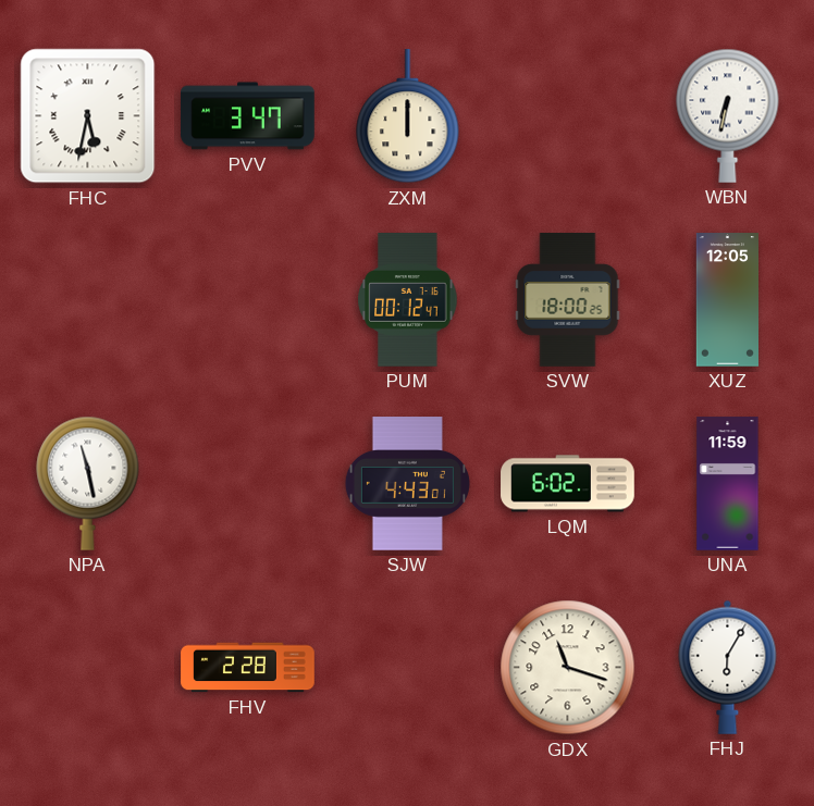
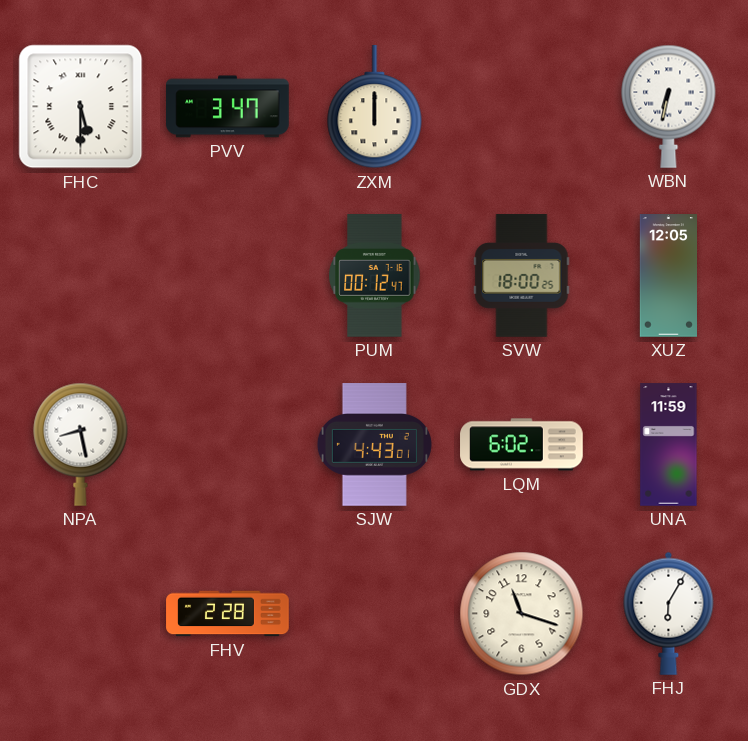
FHC: 5:32 -> 5:30
NPA: 11:28 -> 8:28
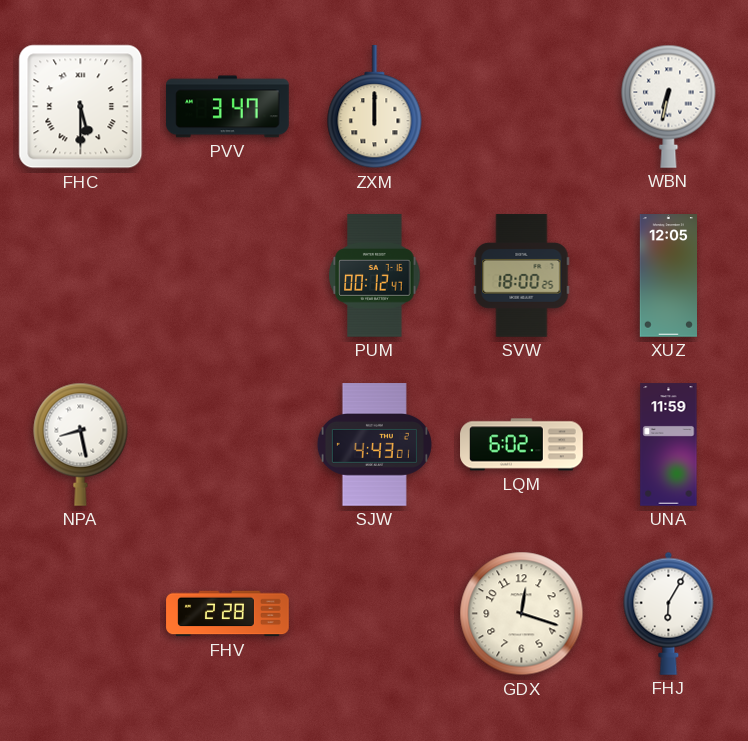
GDX: 11:18 -> 12:18
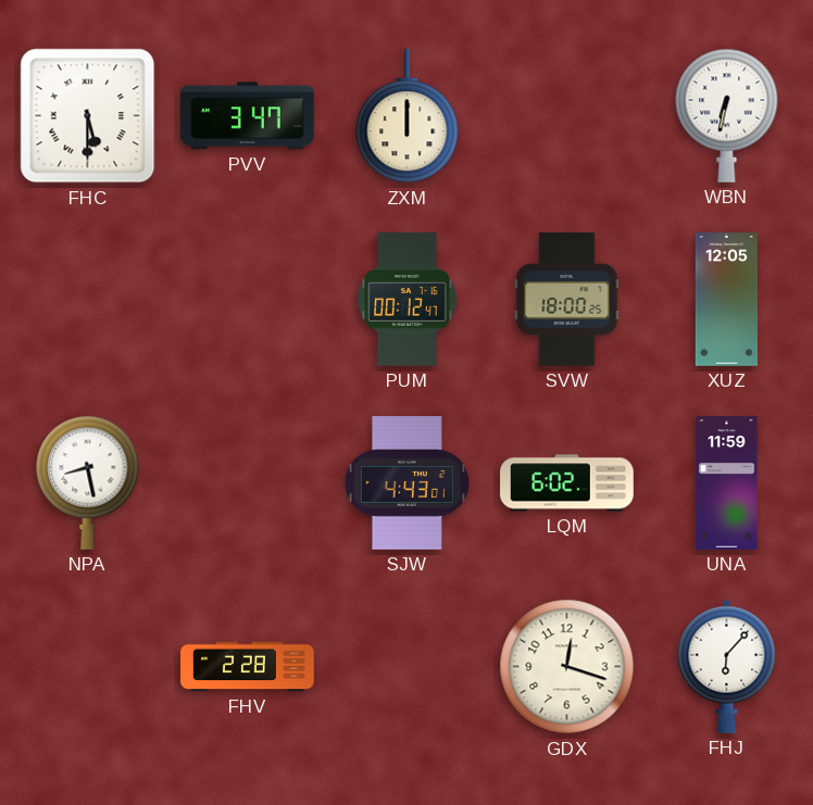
FHJ: 6:05 -> 6:07
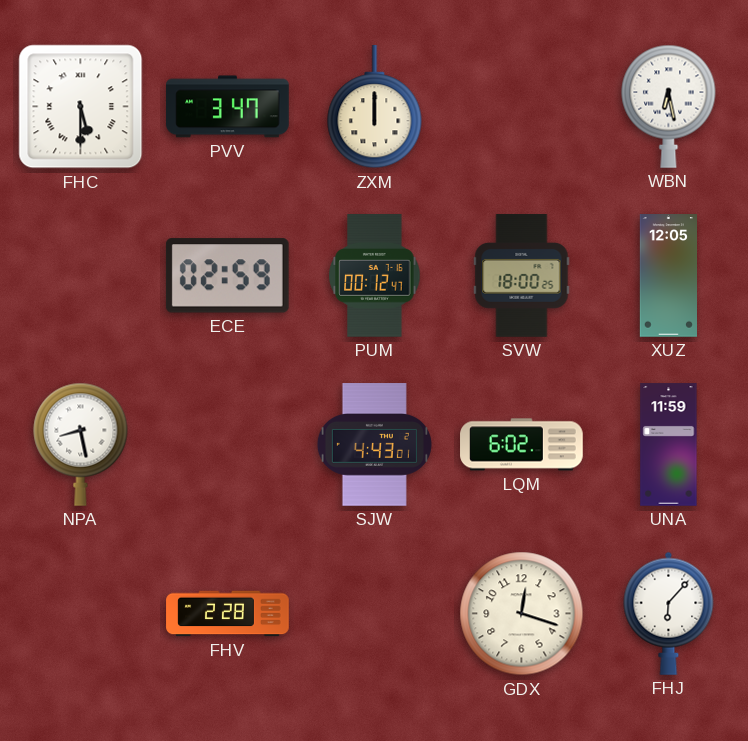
WBN: 6:32 -> 6:28
ECE: none -> 02:59
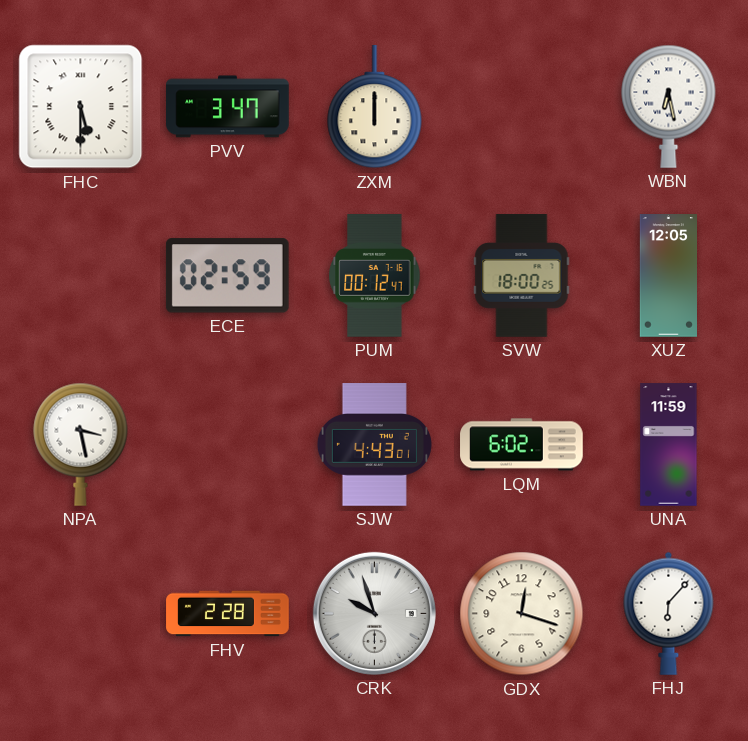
NPA: 8:28 -> 3:28
CRK: none -> 9:57
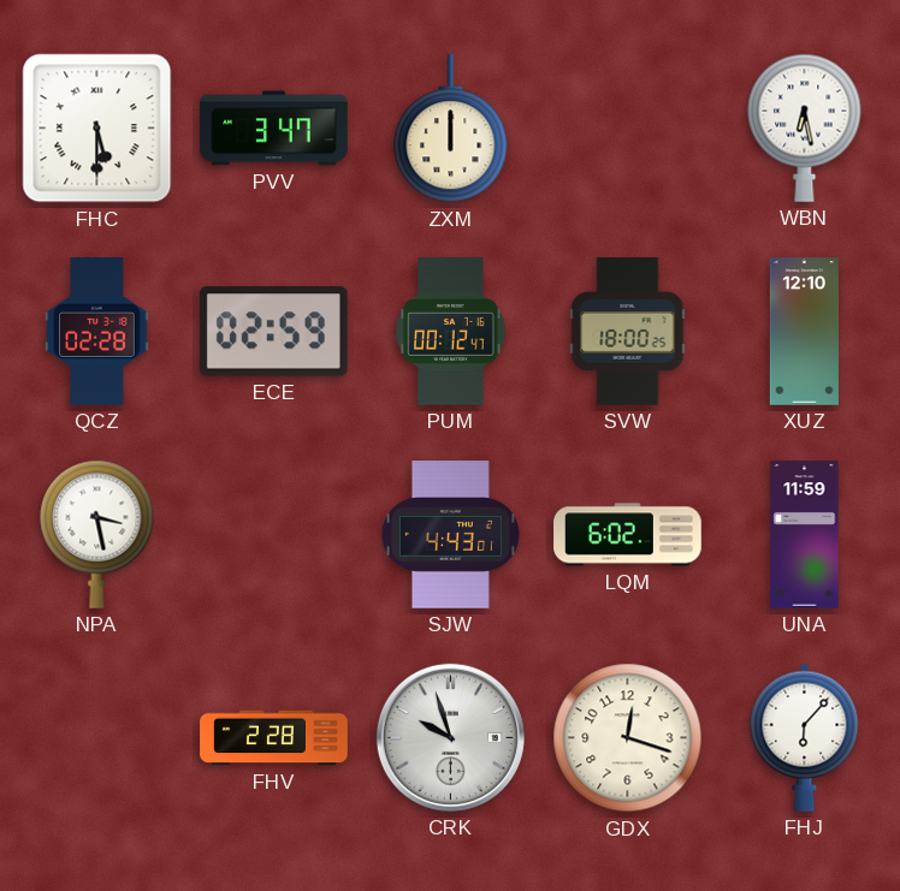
QCZ: none -> 02:28
XUZ: 12:05 -> 12:10
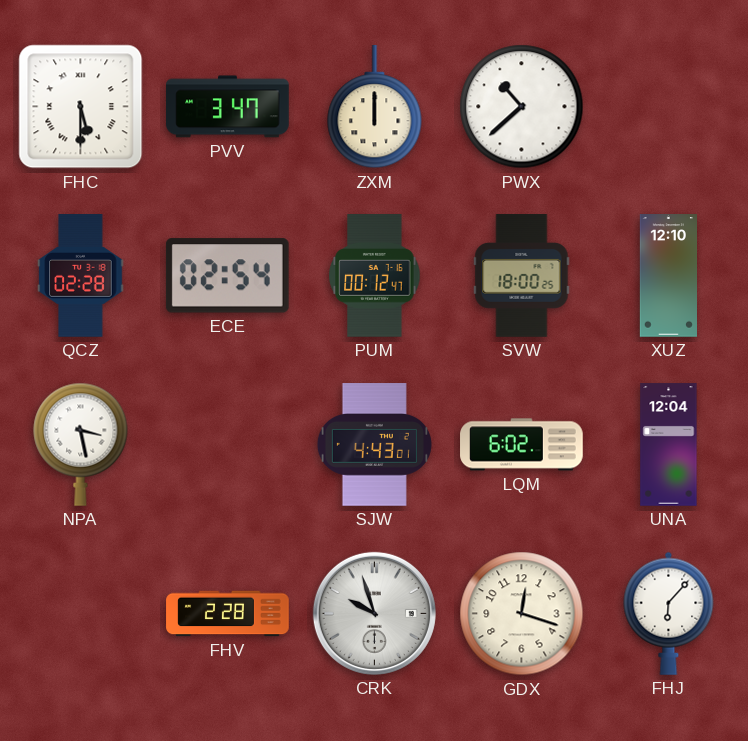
PWX: none -> 10:38
WBN: 6:28 -> none
ECE: 02:59 -> 02:54
UNA: 11:59 -> 12:04
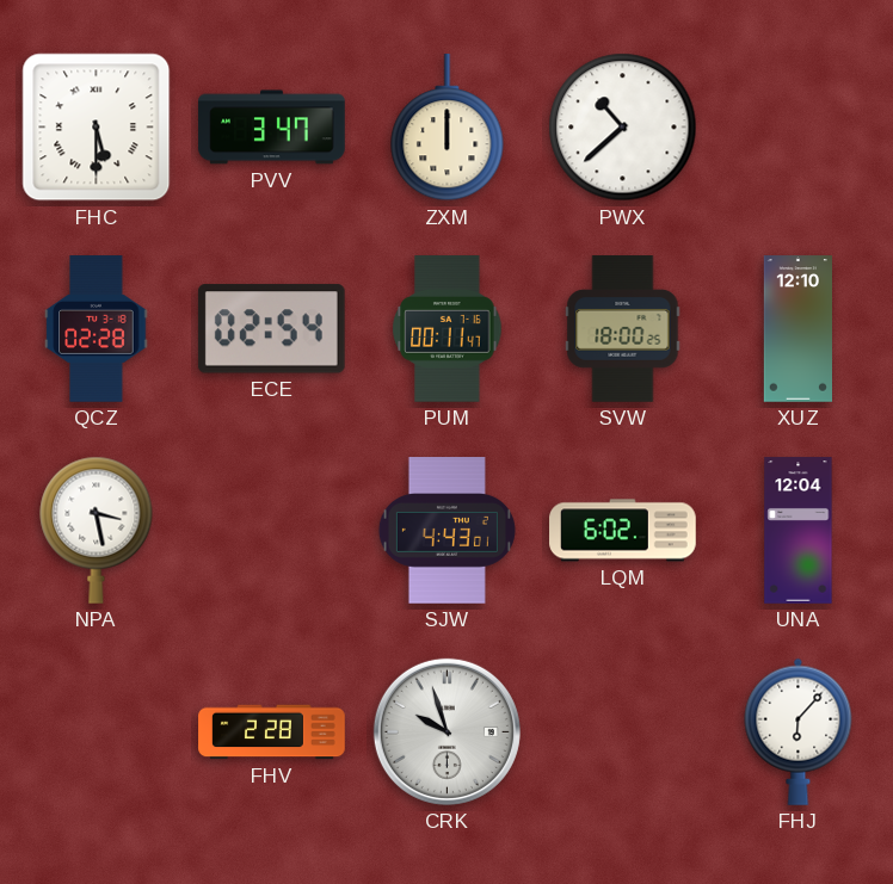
PUM: 00:12 -> 00:11
GDX: 12:18 -> none
